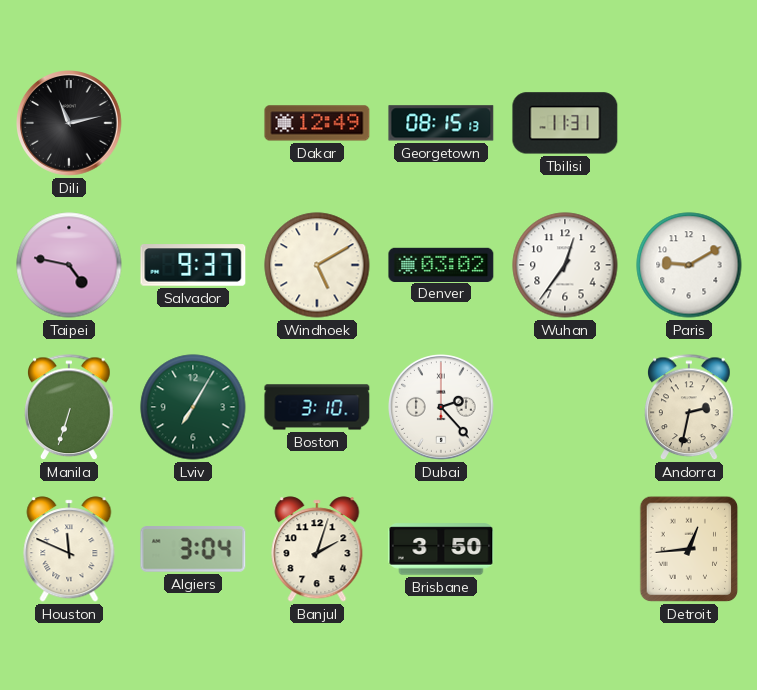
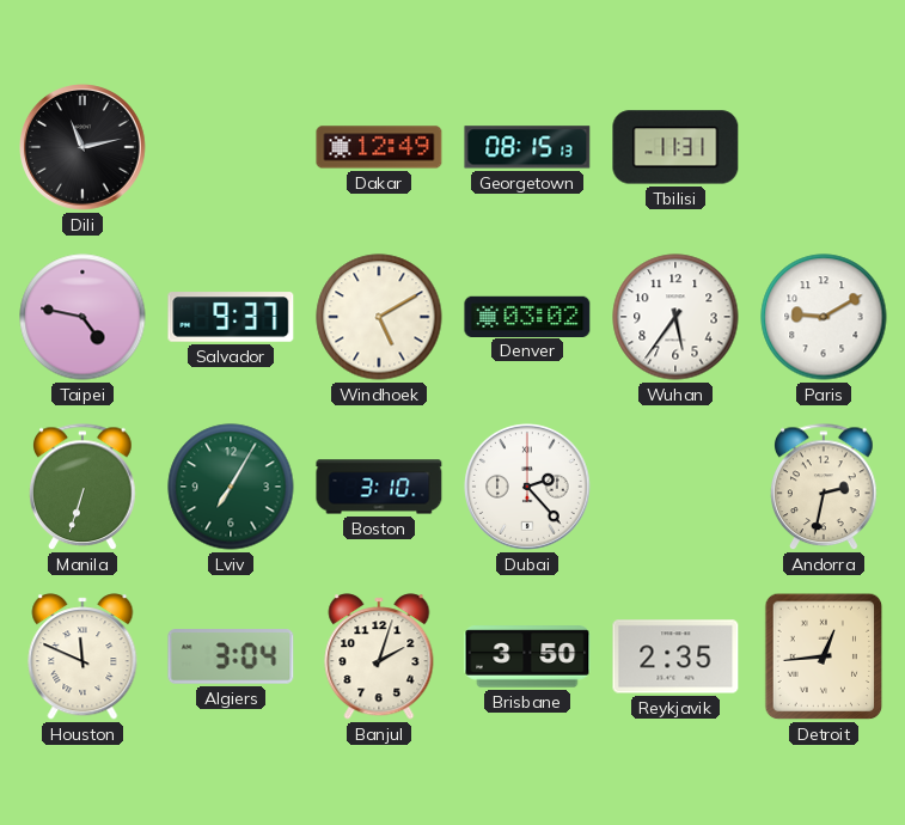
Wuhan: 12:36 -> 5:36
Reykjavik: none -> 2:35
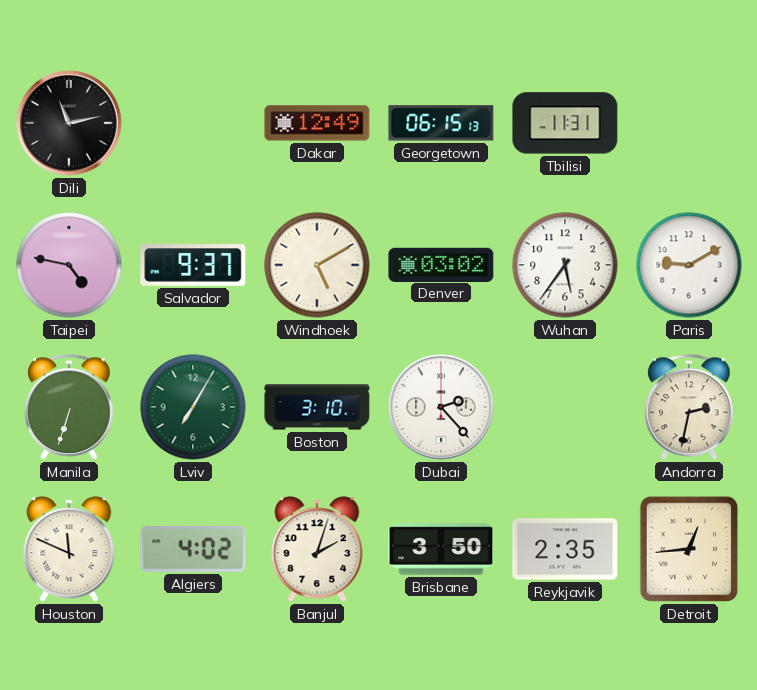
Georgetown: 08:15 -> 06:15
Algiers: 3:04 -> 4:02
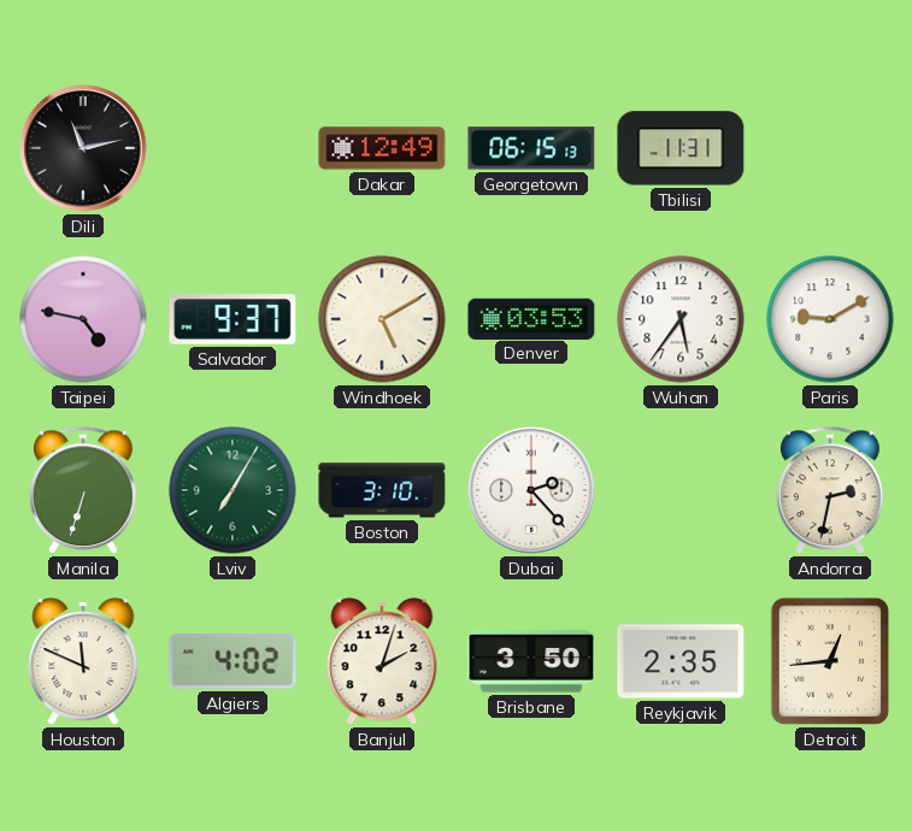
Denver: 03:02 -> 03:53
